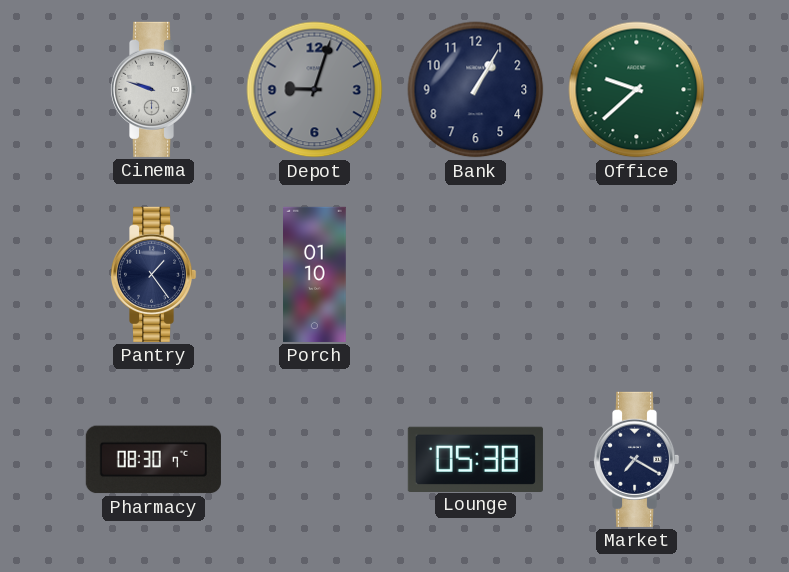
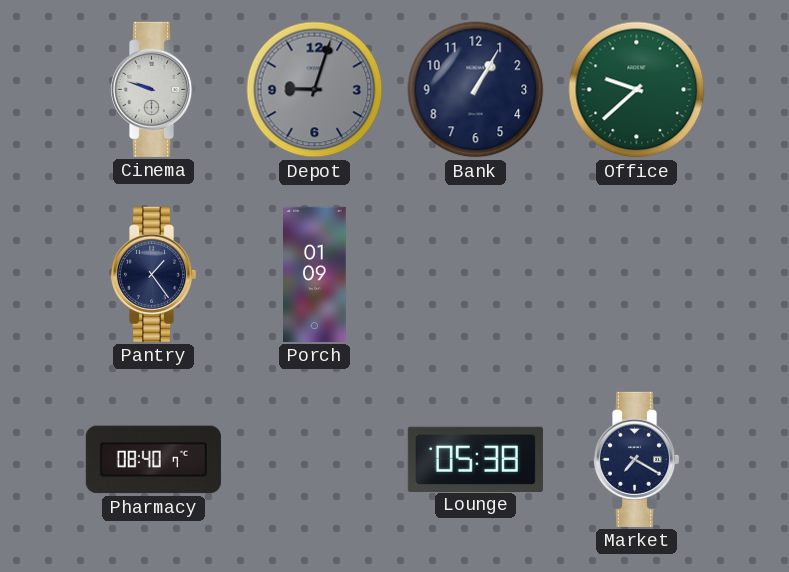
Porch: 01:10 -> 01:09
Pharmacy: 08:30 -> 08:40
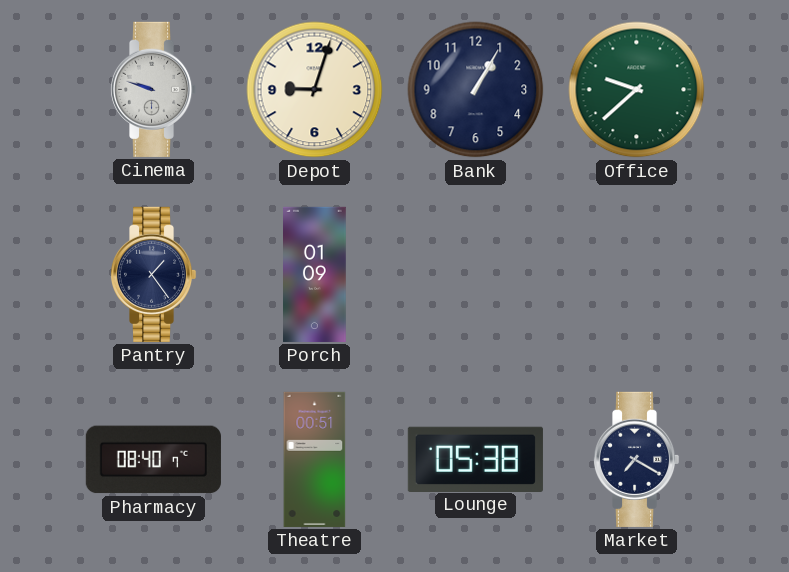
Depot dial: grey -> cream
Theatre: none -> 00:51
